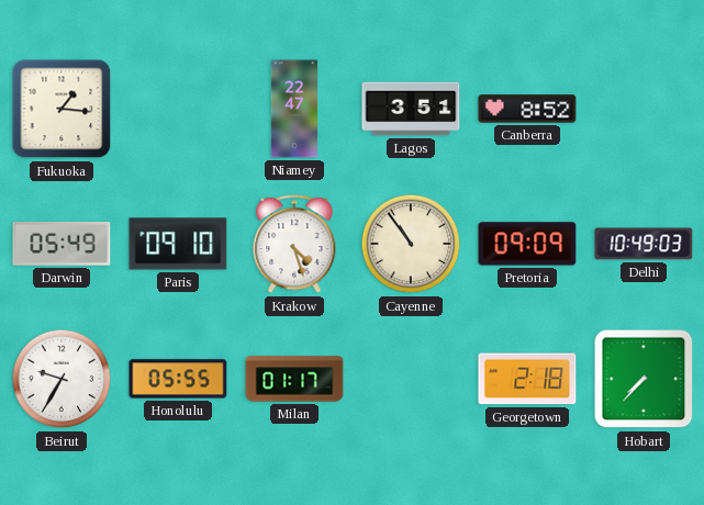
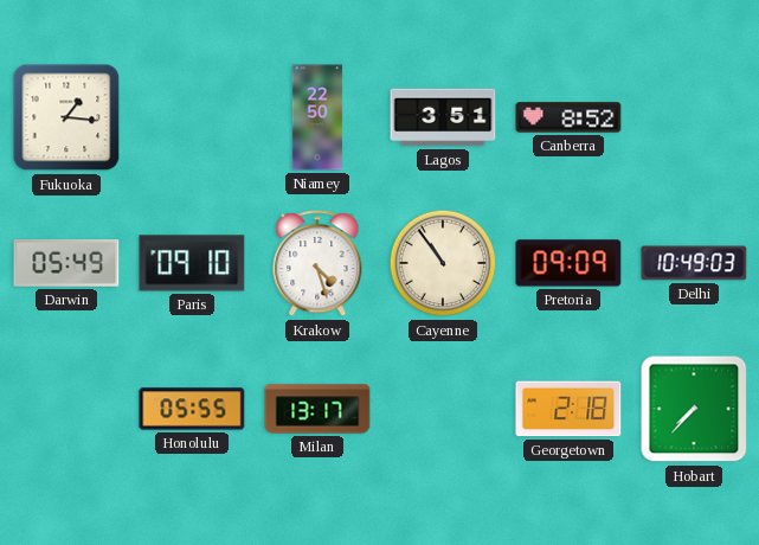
Niamey: 22:47 -> 22:50
Beirut: 9:35 -> none
Milan: 01:17 -> 13:17
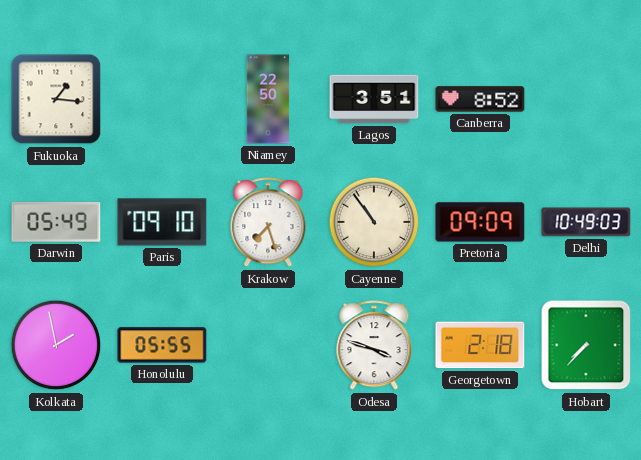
Krakow: 4:27 -> 7:27
Kolkata: none -> 1:58
Milan: 13:17 -> none
Odesa: none -> 3:48
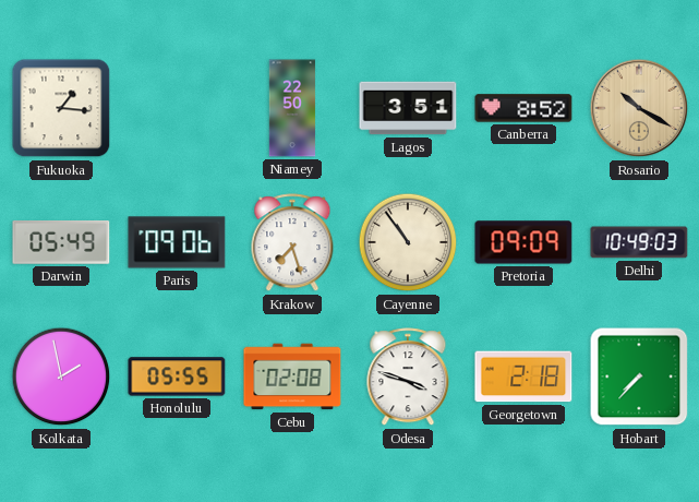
Rosario: none -> 10:20
Paris: 09:10 -> 09:06
Cebu: none -> 02:08
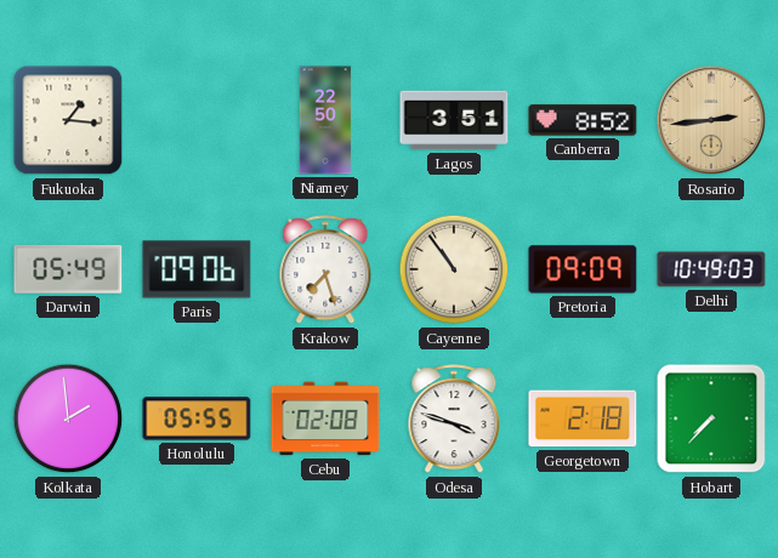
Rosario: 10:20 -> 2:44
Kolkata: 1:58 -> 1:59
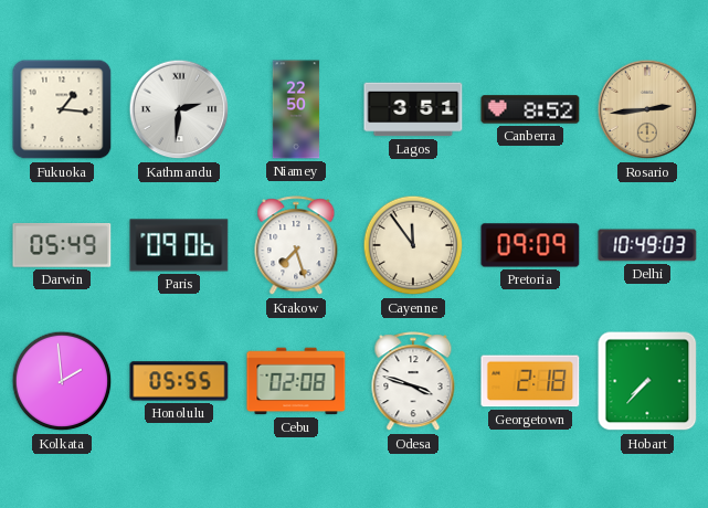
Kathmandu: none -> 2:31
Cayenne: 10:54 -> 11:54
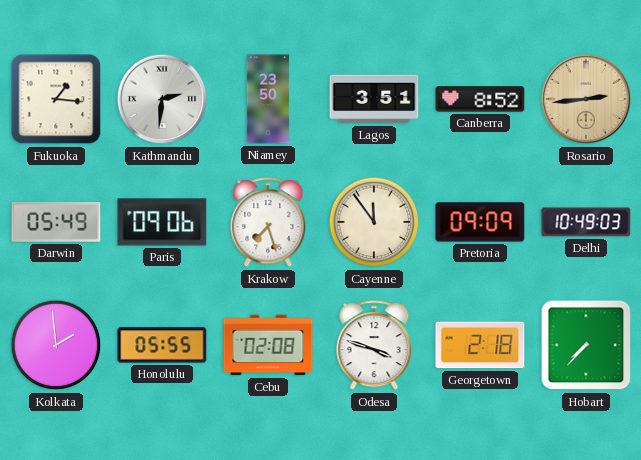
Niamey: 22:50 -> 23:50
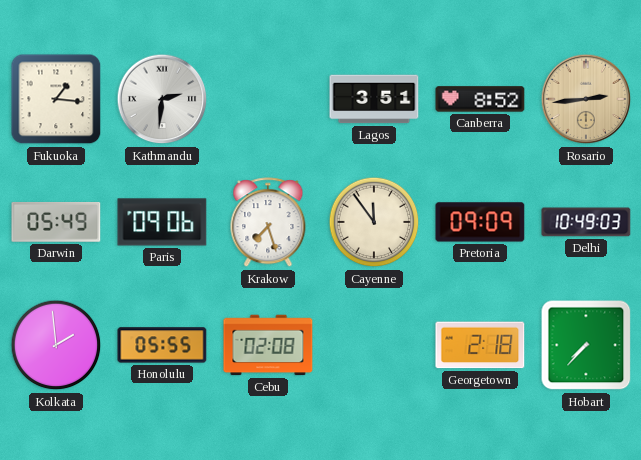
Niamey: 23:50 -> none
Odesa: 3:48 -> none
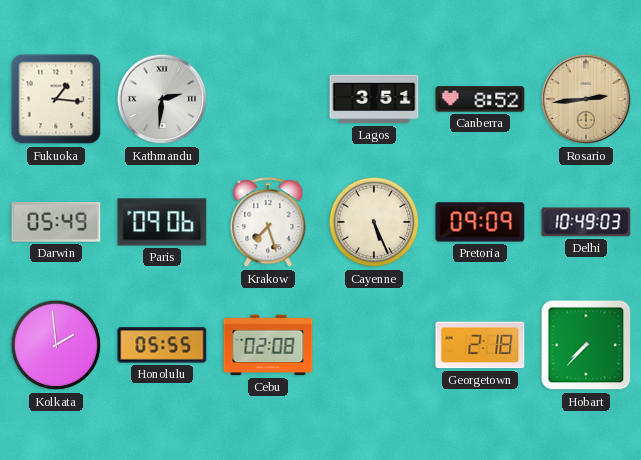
Cayenne: 11:54 -> 5:26
